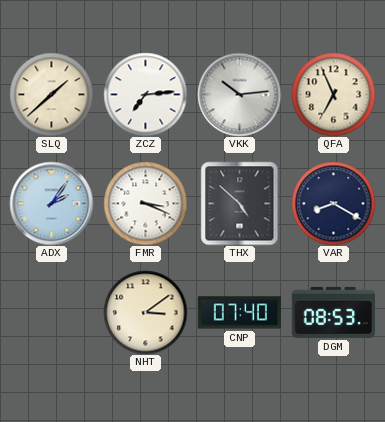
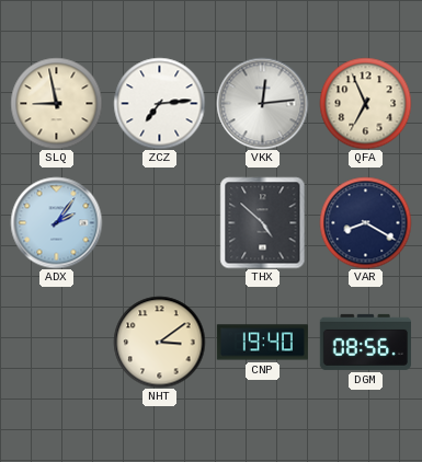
SLQ: 1:38 -> 8:58
VKK: 10:14 -> 12:14
FMR: 3:19 -> none
CNP: 07:40 -> 19:40
DGM: 08:53 -> 08:56
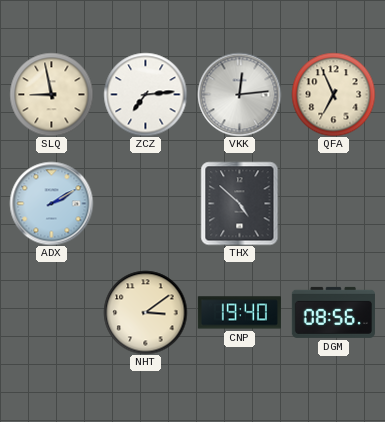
ADX: 2:06 -> 2:10
VAR: 8:20 -> none
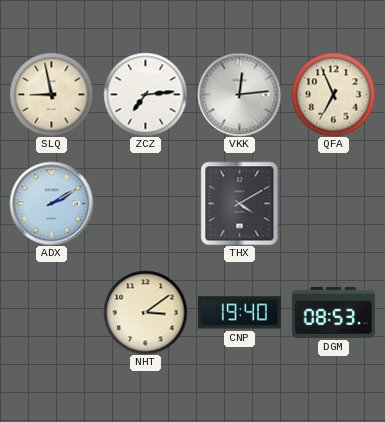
THX: 4:52 -> 4:10
DGM: 08:56 -> 08:53
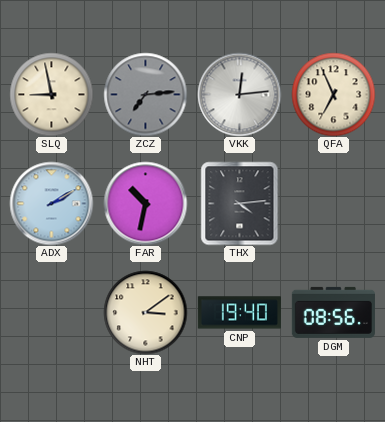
ZCZ dial: white -> grey
FAR: none -> 10:32
THX: 4:10 -> 4:14
DGM: 08:53 -> 08:56
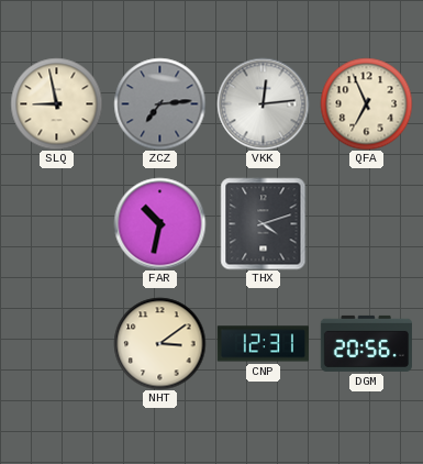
ADX: 2:10 -> none
THX: 4:14 -> 4:12
CNP: 19:40 -> 12:31
DGM: 08:56 -> 20:56
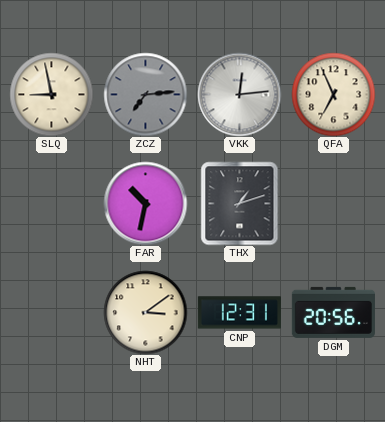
THX: 4:12 -> 1:12
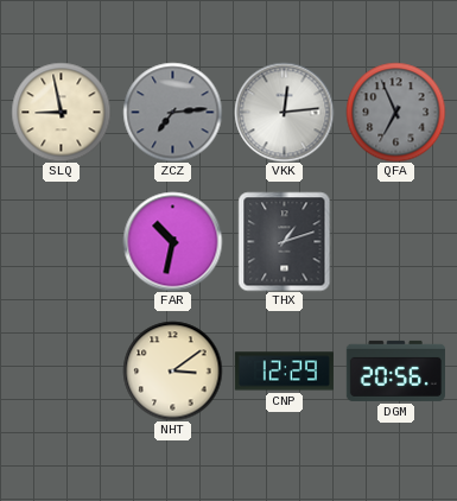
QFA dial: cream -> grey
CNP: 12:31 -> 12:29
